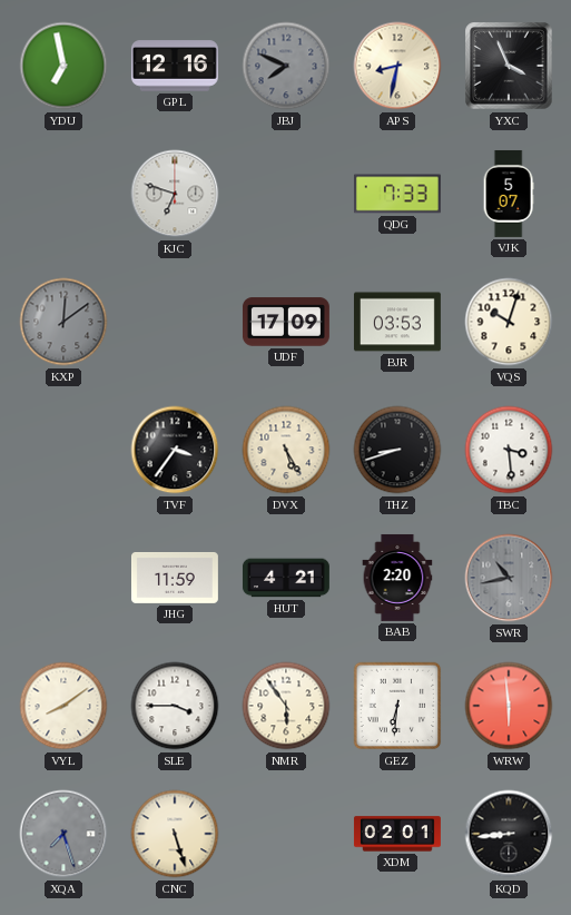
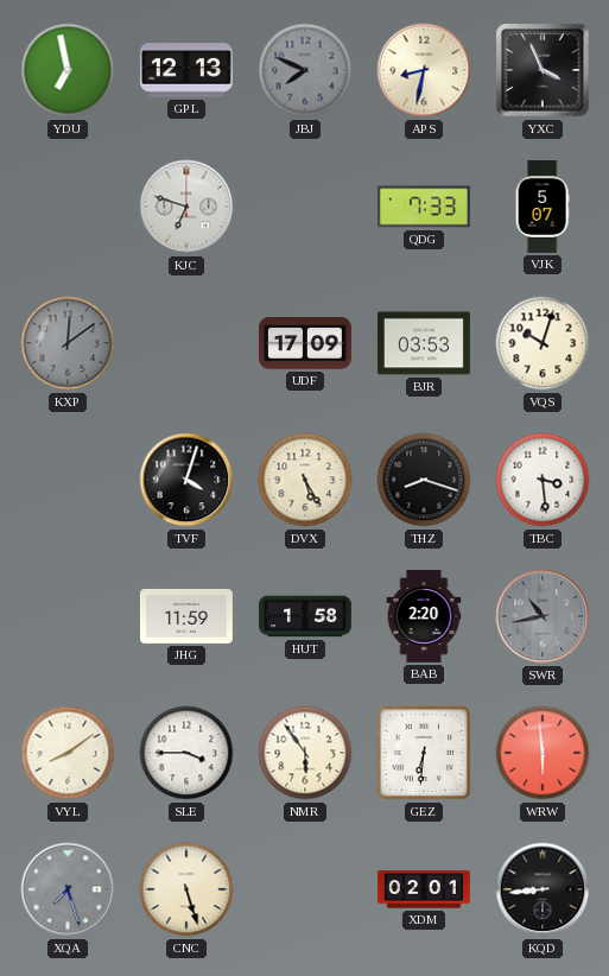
GPL: 12:16 -> 12:13
TVF: 3:36 -> 4:03
THZ: 8:42 -> 8:18
HUT: 4:21 -> 1:58
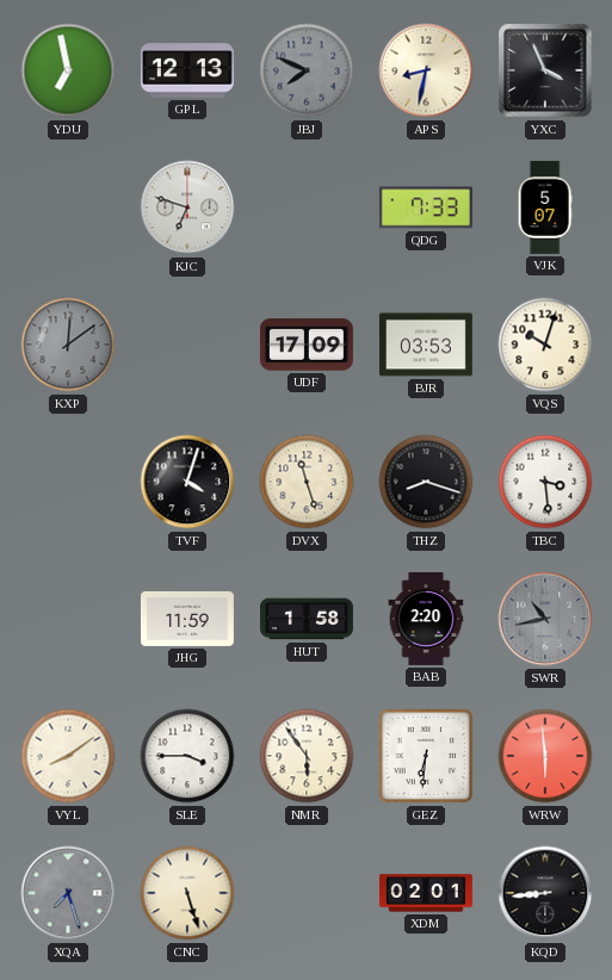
DVX: 5:25 -> 11:27
